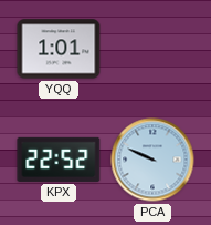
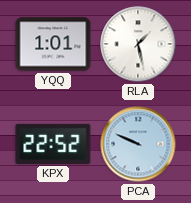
RLA: none -> 1:28
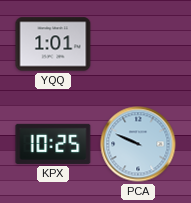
RLA: 1:28 -> none
KPX: 22:52 -> 10:25
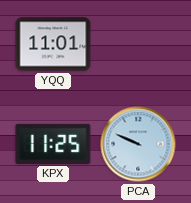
YQQ: 1:01 -> 11:01
KPX: 10:25 -> 11:25
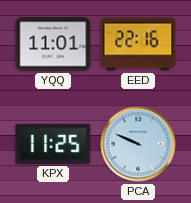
EED: none -> 22:16
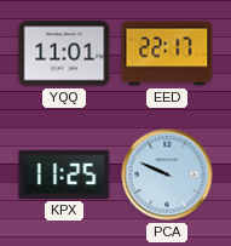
EED: 22:16 -> 22:17
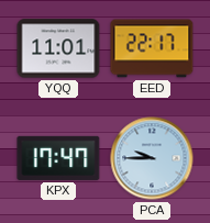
KPX: 11:25 -> 17:47
PCA: 9:49 -> 9:45
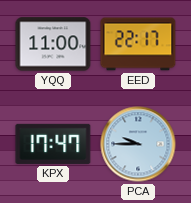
YQQ: 11:01 -> 11:00
